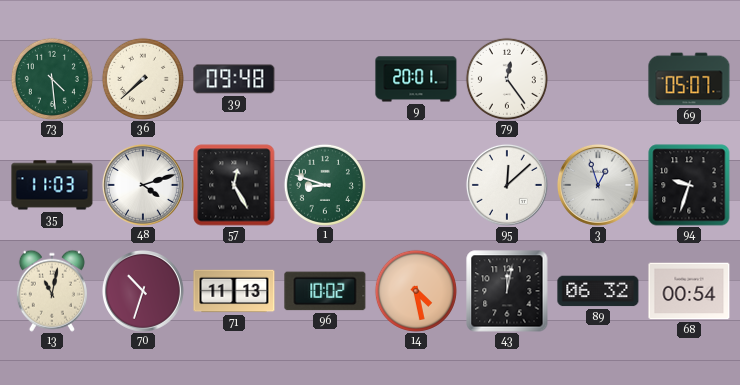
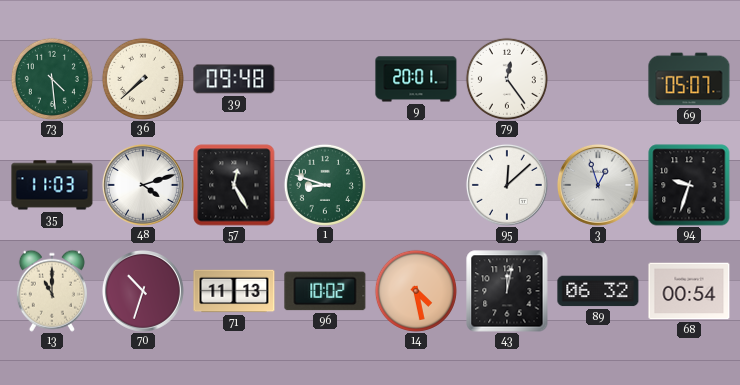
13: 11:02 -> 11:00
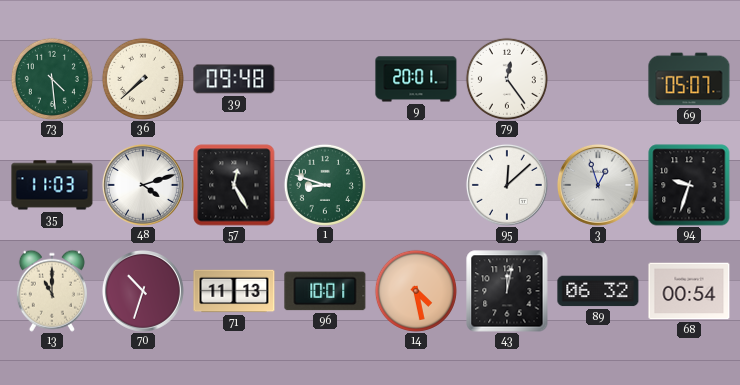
96: 10:02 -> 10:01
